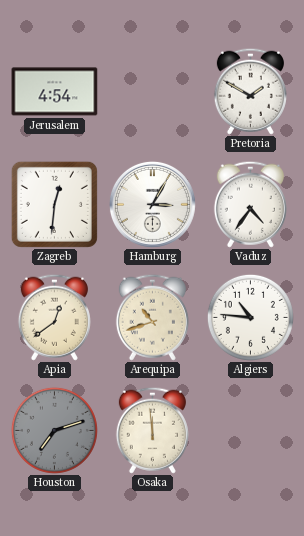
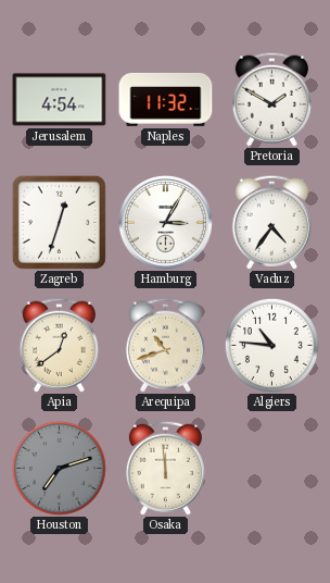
Naples: none -> 11:32
Zagreb: 12:31 -> 12:33
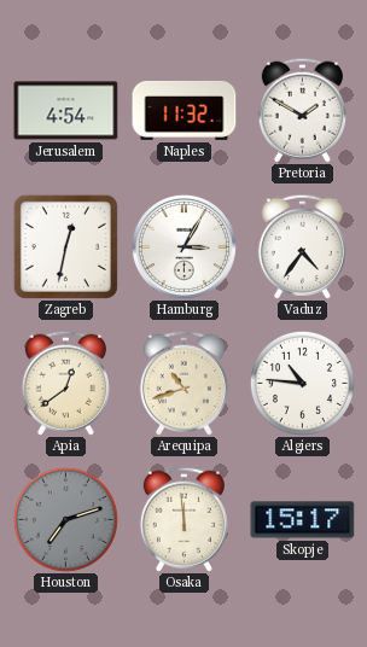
Zagreb: 12:33 -> 12:32
Skopje: none -> 15:17
